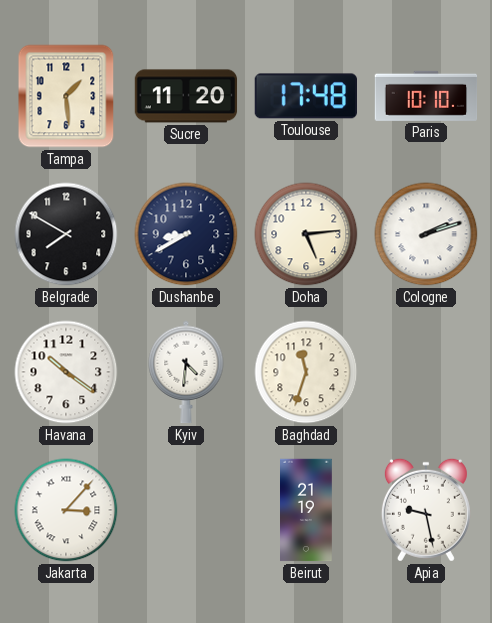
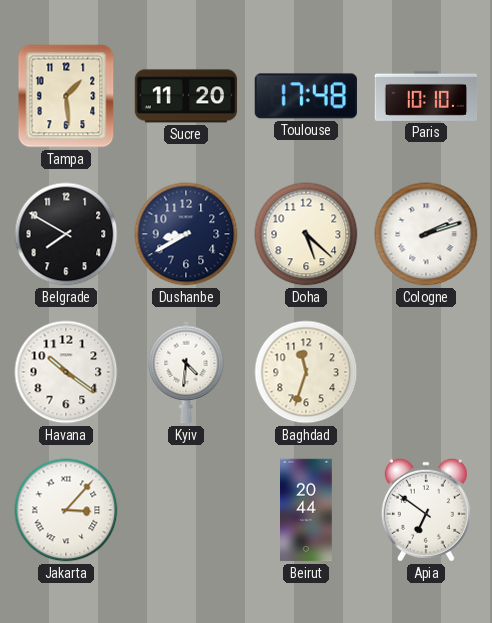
Doha: 5:14 -> 5:22
Beirut: 21:19 -> 20:44
Apia: 9:28 -> 6:51
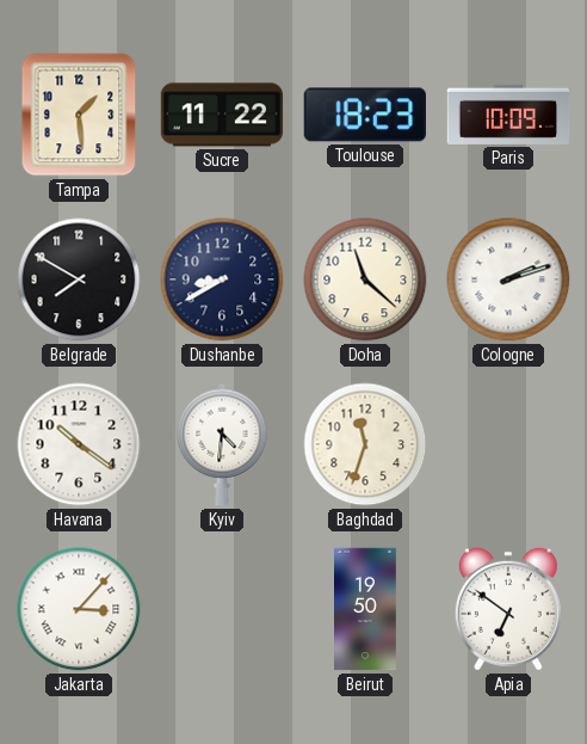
Sucre: 11:20 -> 11:22
Toulouse: 17:48 -> 18:23
Paris: 10:10 -> 10:09
Doha: 5:22 -> 11:22
Beirut: 20:44 -> 19:50
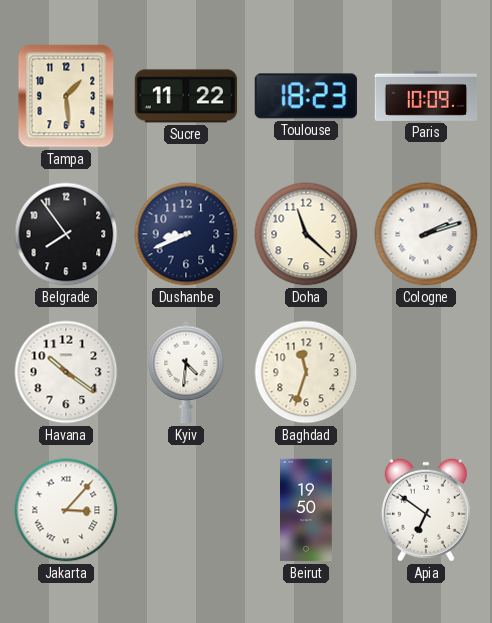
Belgrade: 7:50 -> 7:54
Dushanbe: 8:40 -> 8:41
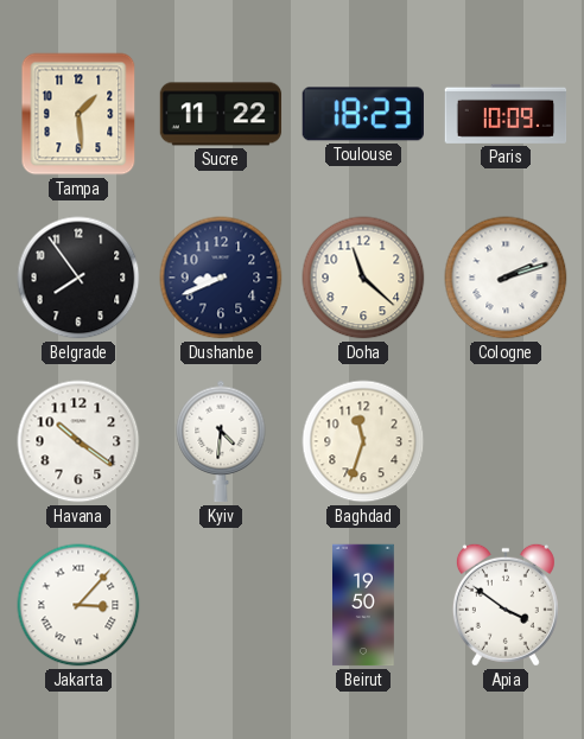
Apia: 6:51 -> 3:51
